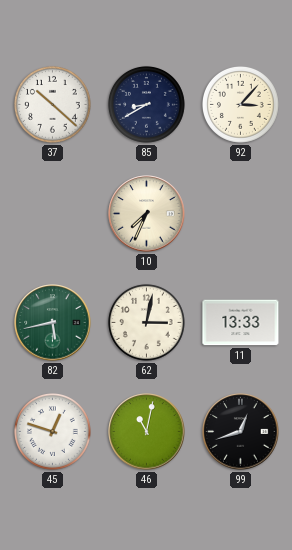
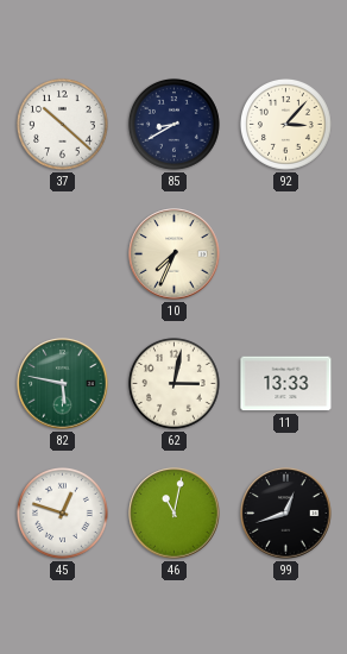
82: 5:43 -> 5:47
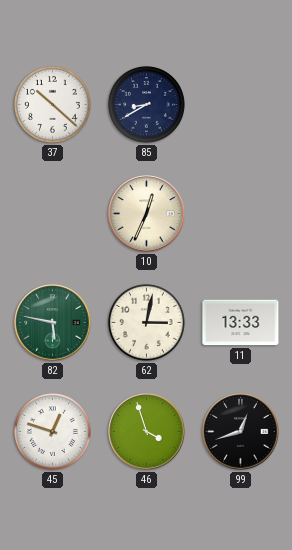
92: 3:07 -> none
10: 7:34 -> 12:34
46: 11:02 -> 3:57
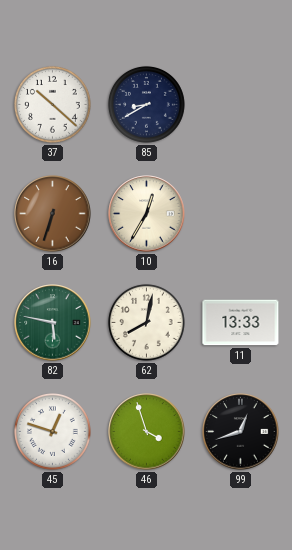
16: none -> 6:33
10: 12:34 -> 12:35
62: 3:02 -> 8:02
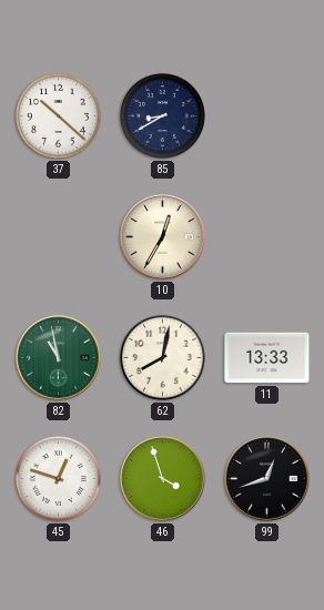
16: 6:33 -> none
82: 5:47 -> 10:58
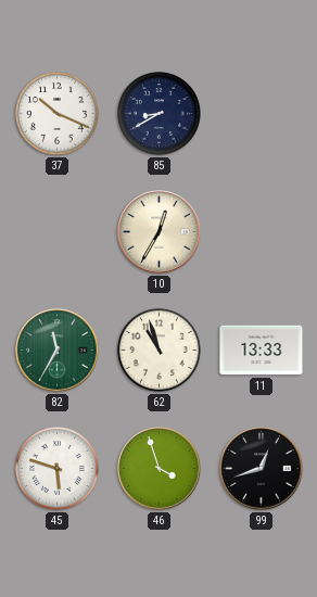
37: 10:22 -> 10:19
82: 10:58 -> 11:35
62: 8:02 -> 10:57
45: 12:48 -> 5:48
